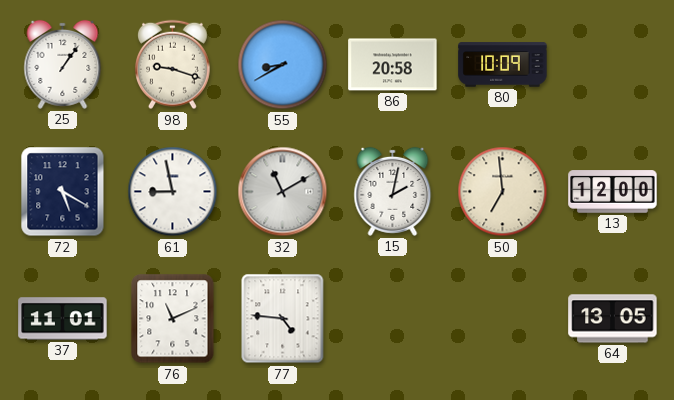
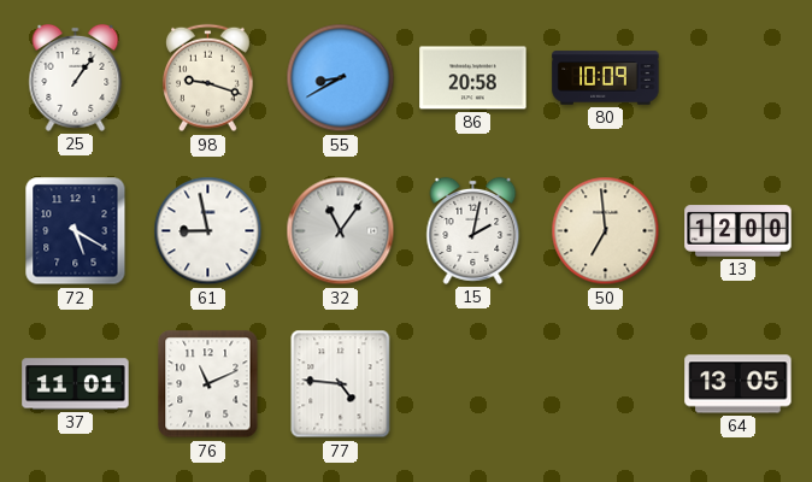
32: 11:10 -> 11:06
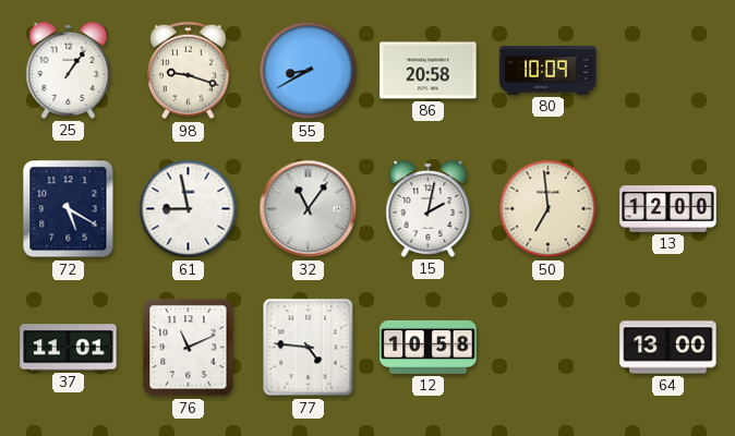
12: none -> 10:58
64: 13:05 -> 13:00
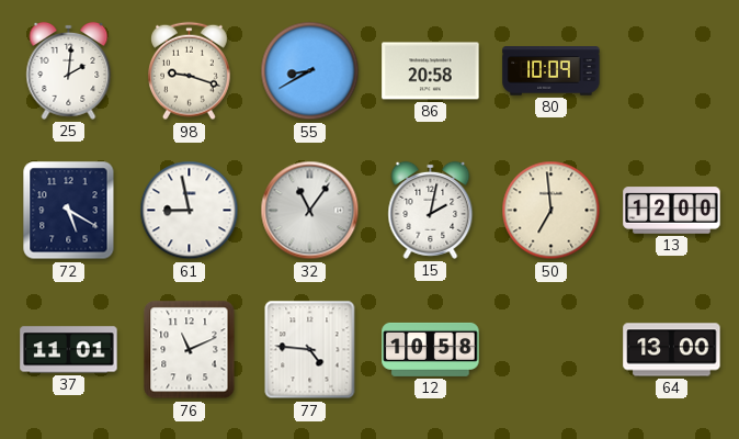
25: 1:06 -> 2:01
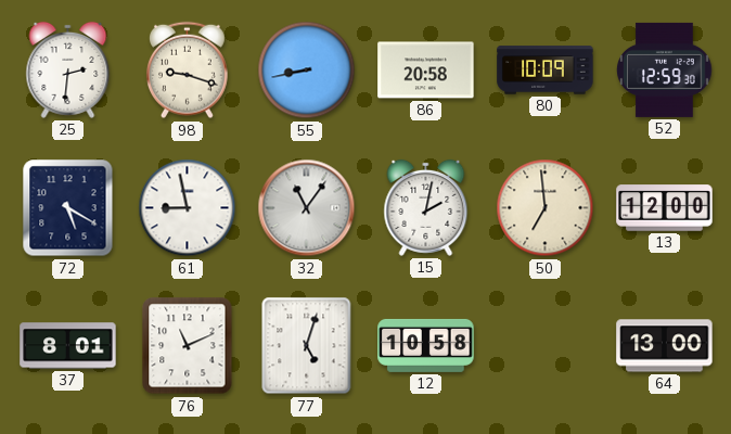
25: 2:01 -> 2:31
55: 8:40 -> 8:43
52: none -> 12:59
37: 11:01 -> 8:01
77: 4:46 -> 5:03
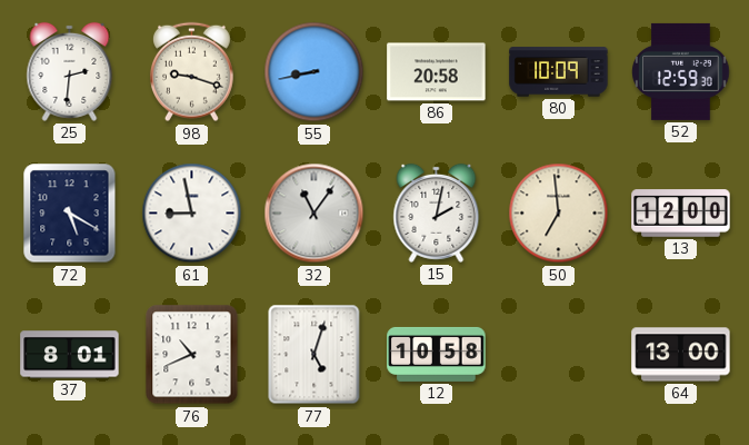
76: 11:11 -> 10:41
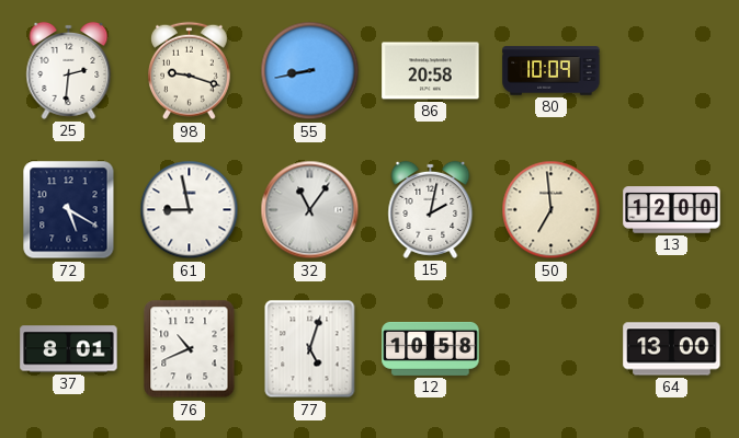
52: 12:59 -> none
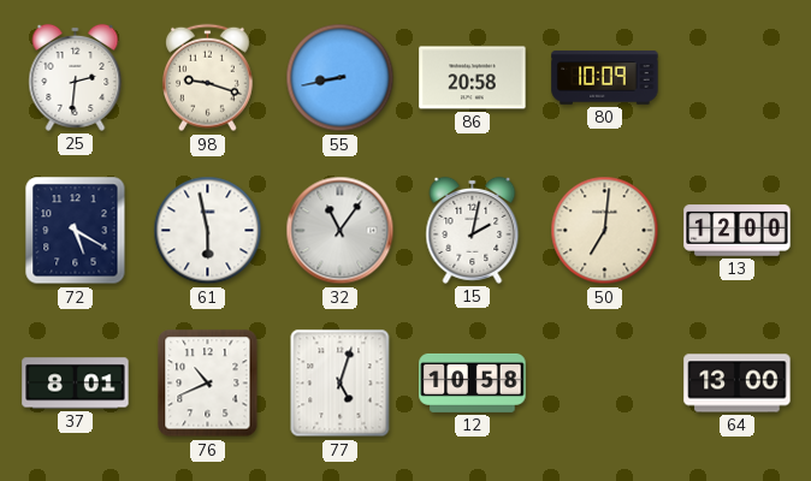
61: 8:58 -> 5:58
50: 6:59 -> 7:01
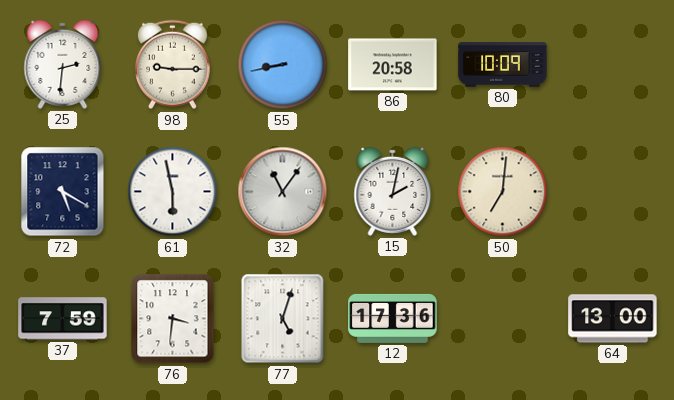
98: 9:18 -> 9:15
13: 12:00 -> none
37: 8:01 -> 7:59
76: 10:41 -> 3:31
12: 10:58 -> 17:36
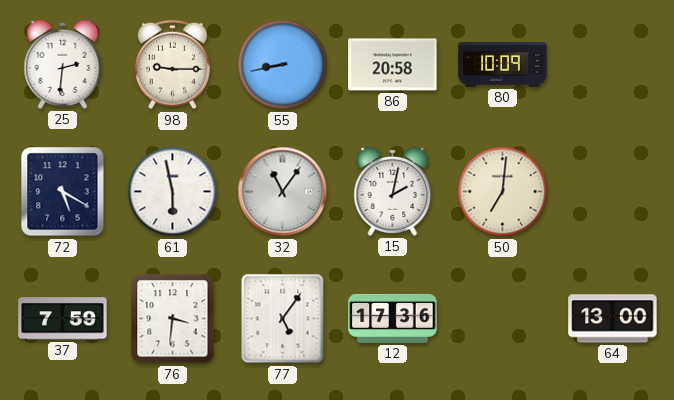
77: 5:03 -> 5:06
